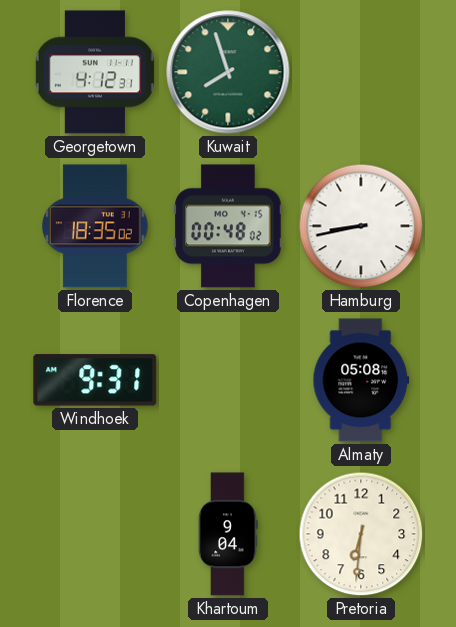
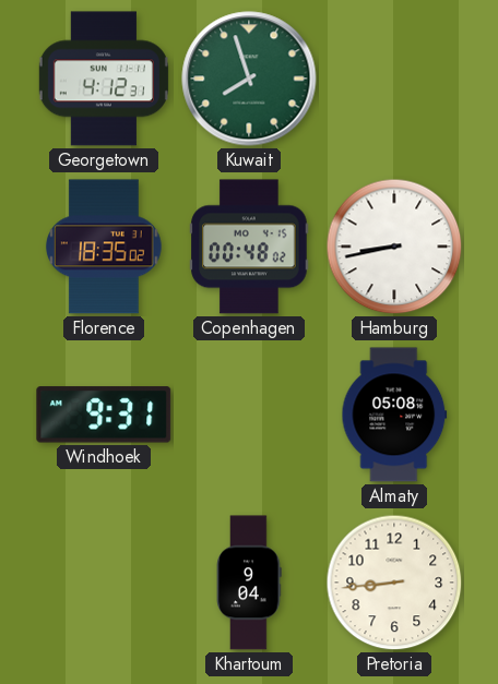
Pretoria: 6:31 -> 8:44
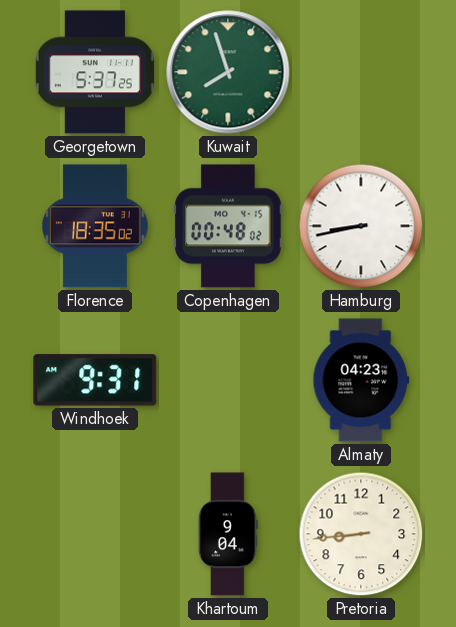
Georgetown: 4:12 -> 5:37
Almaty: 05:08 -> 04:23
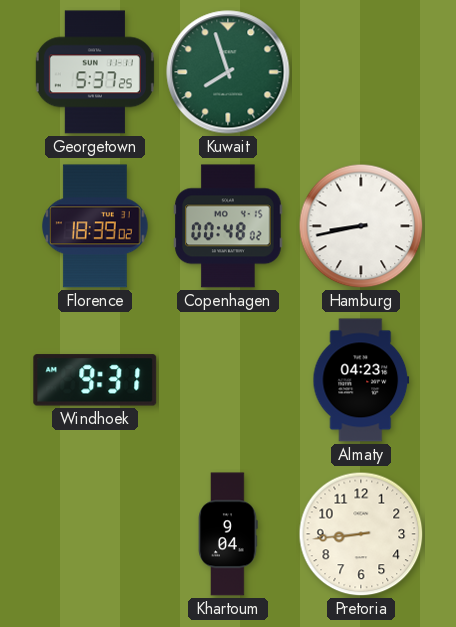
Florence: 18:35 -> 18:39
